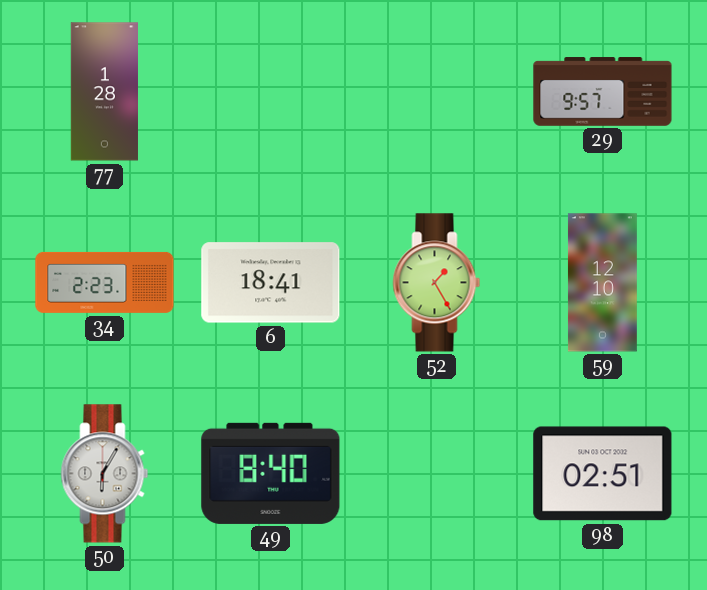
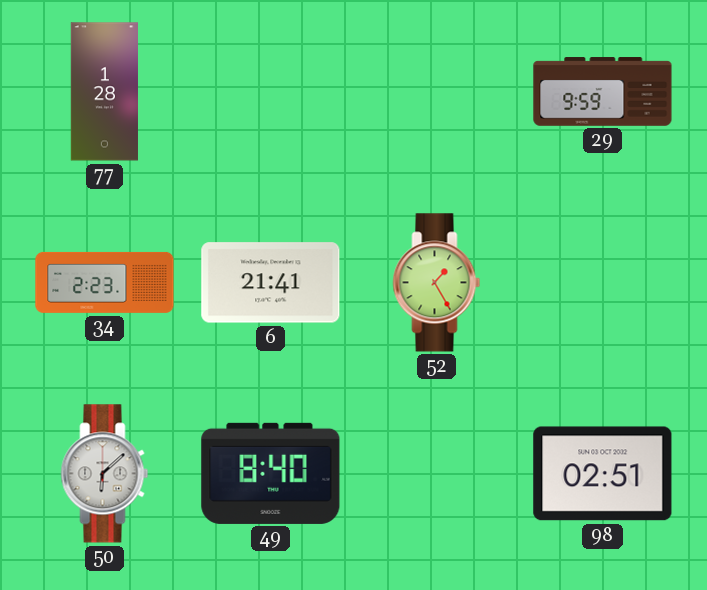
29: 9:57 -> 9:59
6: 18:41 -> 21:41
59: 12:10 -> none
50: 6:05 -> 6:08
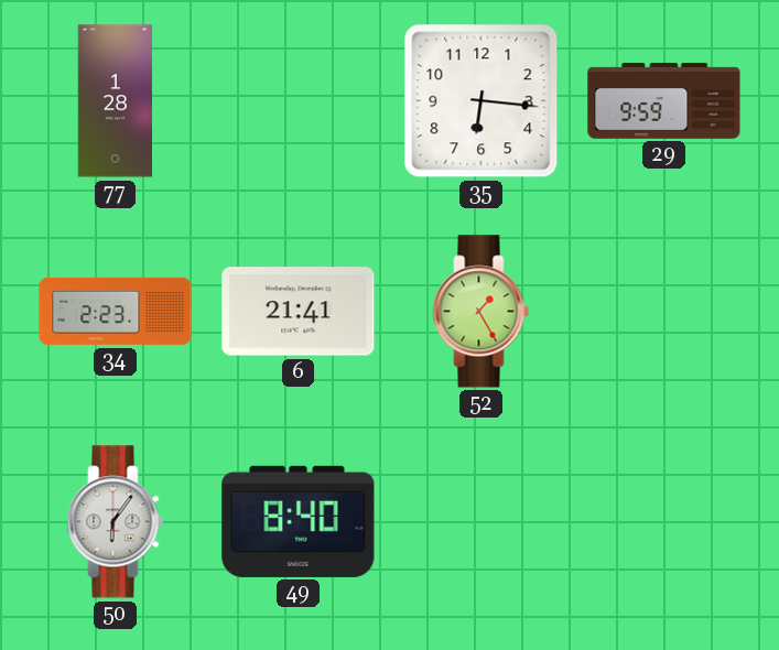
35: none -> 6:16
50: 6:08 -> 6:06
98: 02:51 -> none
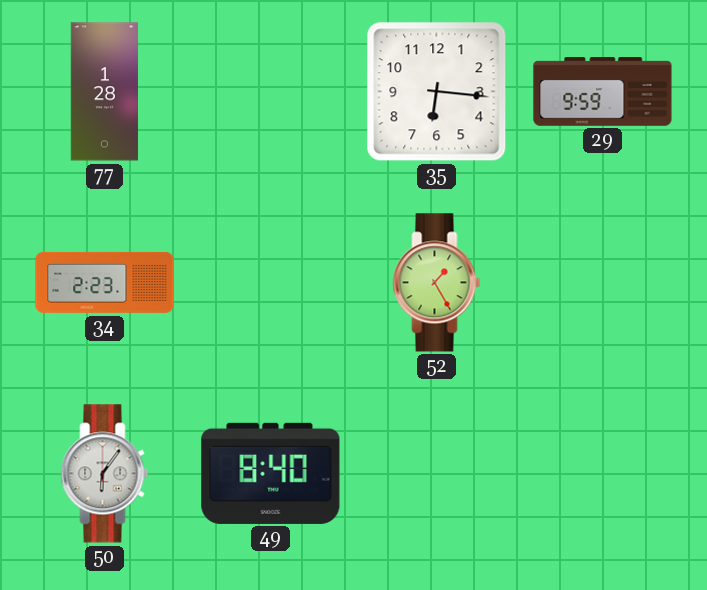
6: 21:41 -> none
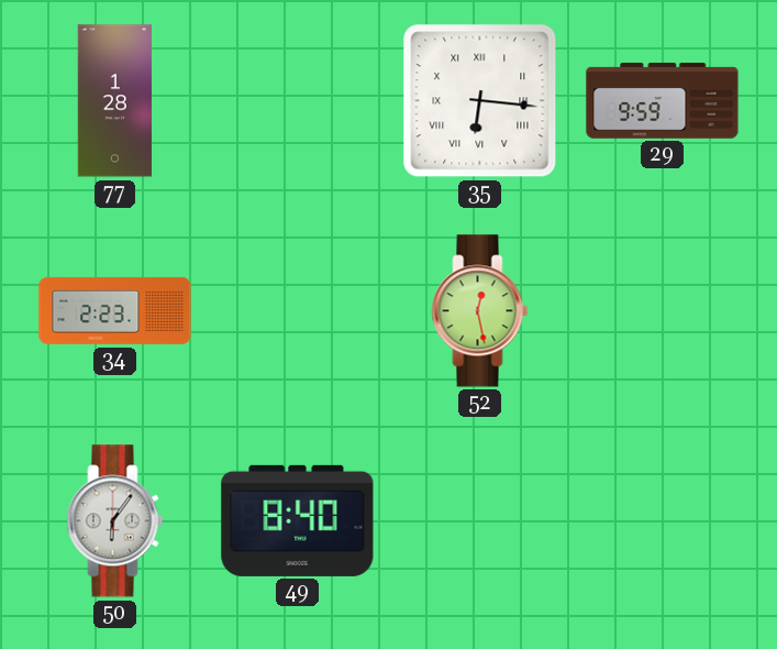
35 numerals: Arabic -> Roman
52: 1:25 -> 12:28
